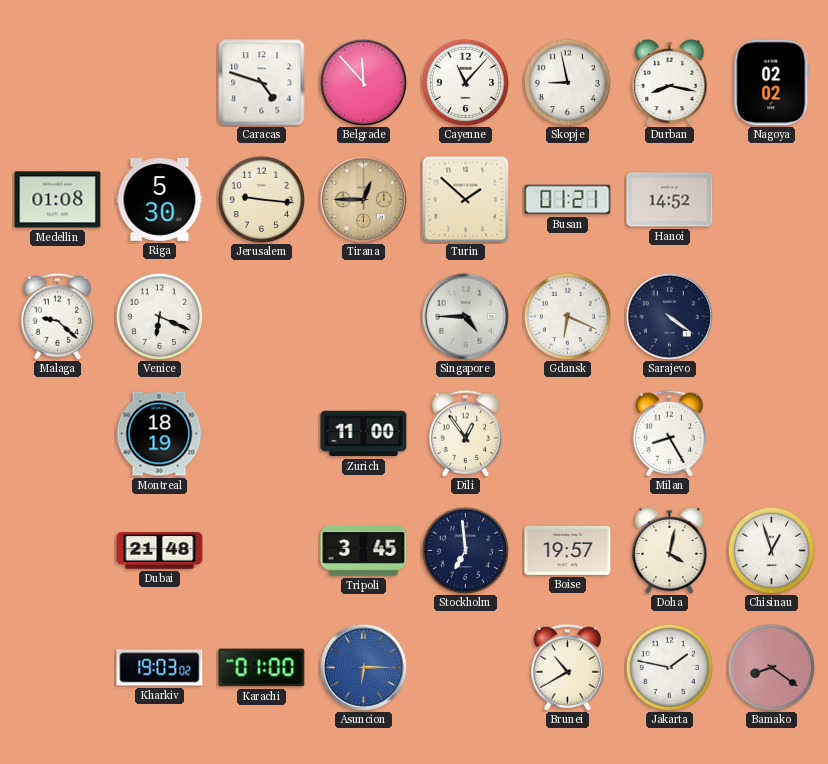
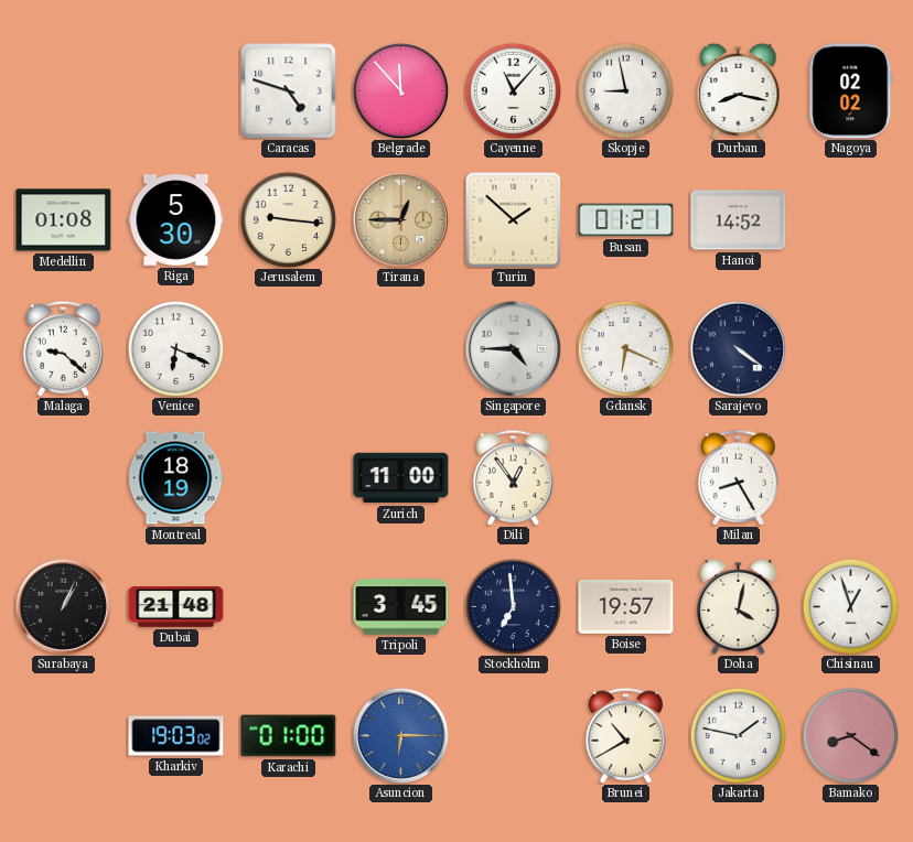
Surabaya: none -> 1:04
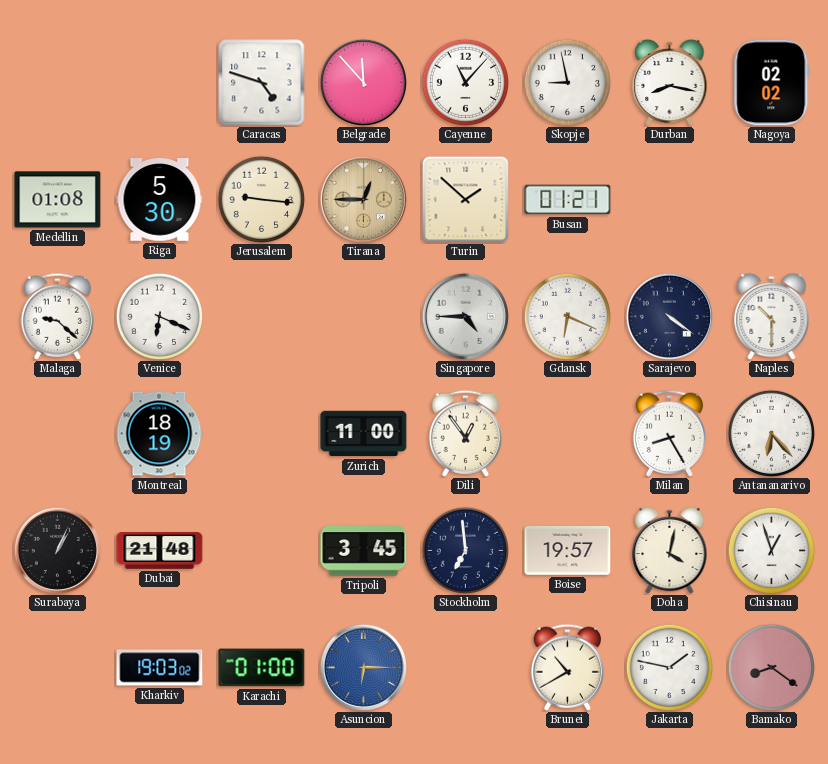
Hanoi: 14:52 -> none
Naples: none -> 10:30
Antananarivo: none -> 6:23
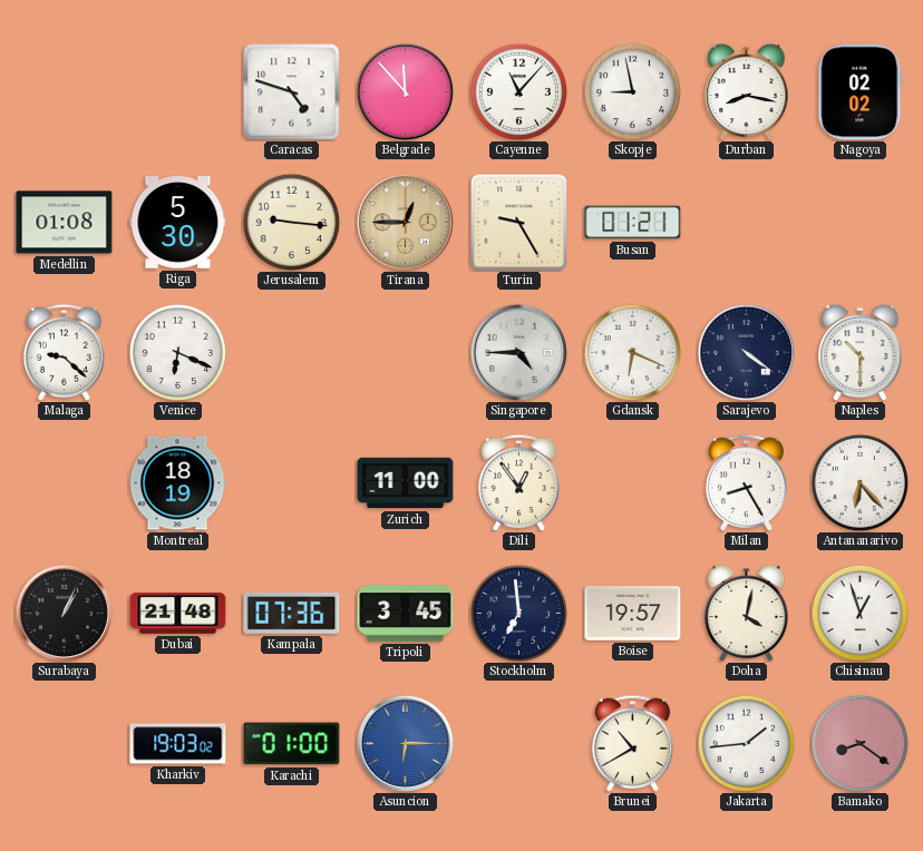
Turin: 1:52 -> 9:25
Kampala: none -> 07:36
Jakarta: 1:47 -> 1:44
